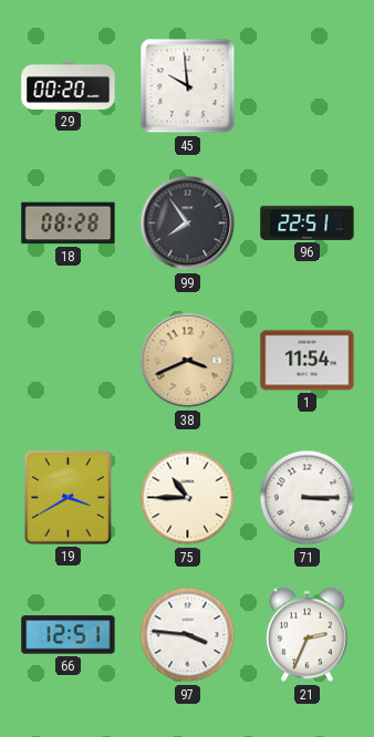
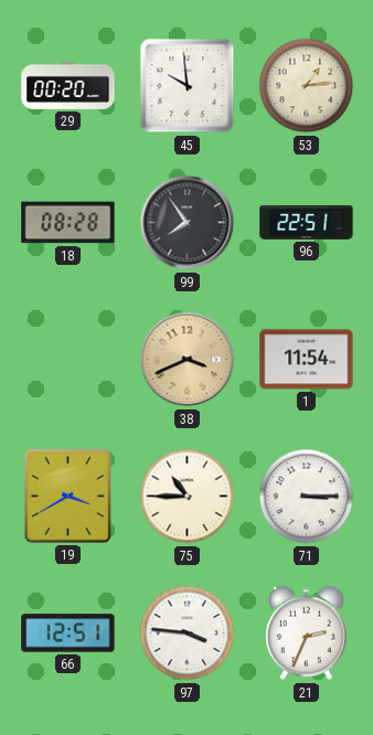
53: none -> 1:14
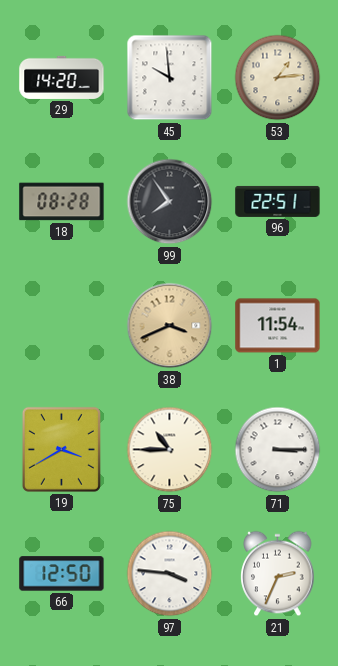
29: 00:20 -> 14:20
66: 12:51 -> 12:50
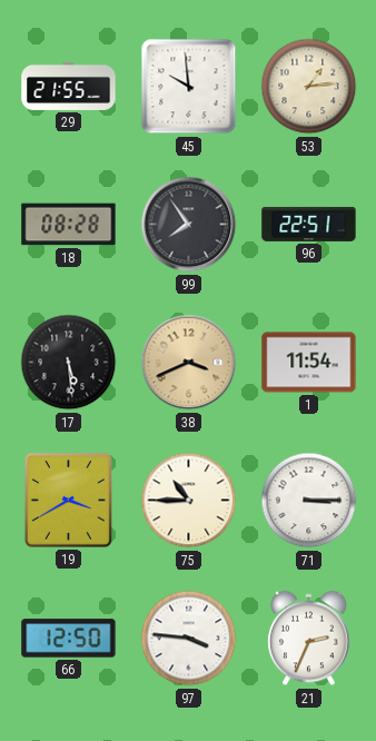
29: 14:20 -> 21:55
17: none -> 5:29
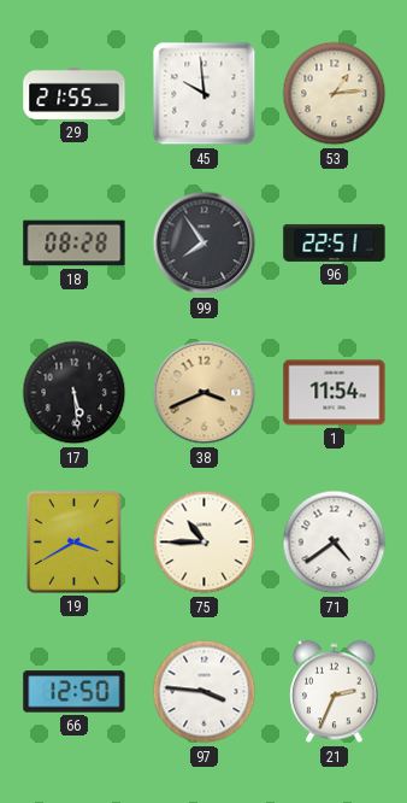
71: 3:15 -> 4:39
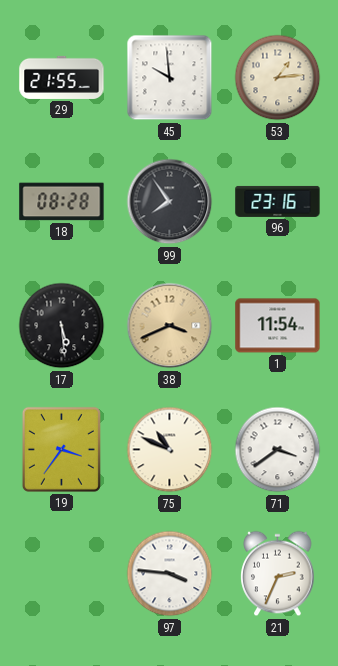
96: 22:51 -> 23:16
19: 3:40 -> 3:36
75: 10:45 -> 10:49
71: 4:39 -> 3:39
66: 12:50 -> none
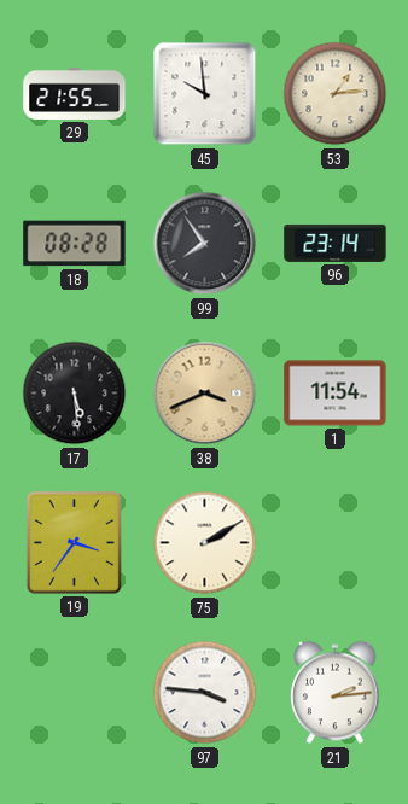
96: 23:16 -> 23:14
75: 10:49 -> 2:10
71: 3:39 -> none
21: 2:34 -> 2:14
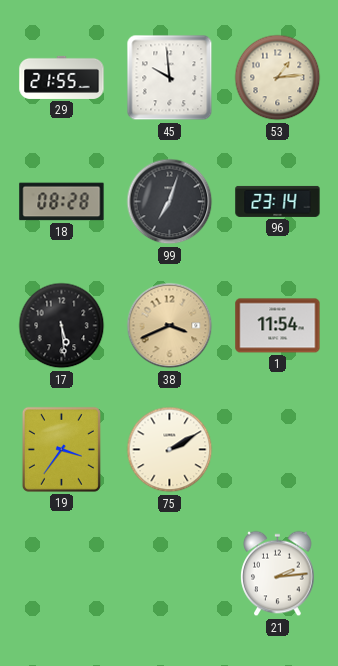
99: 7:54 -> 7:03
97: 3:46 -> none
